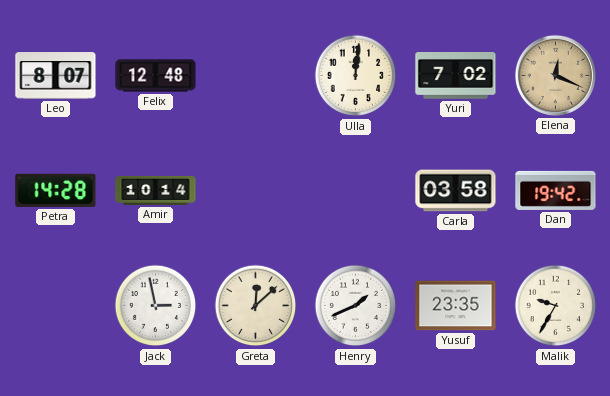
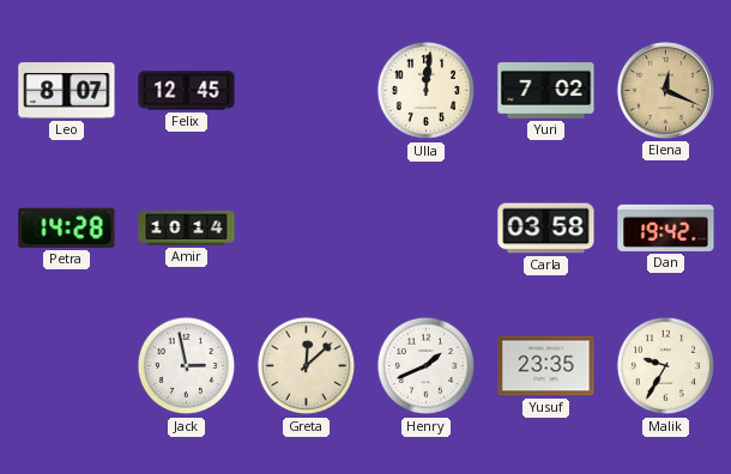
Felix: 12:48 -> 12:45
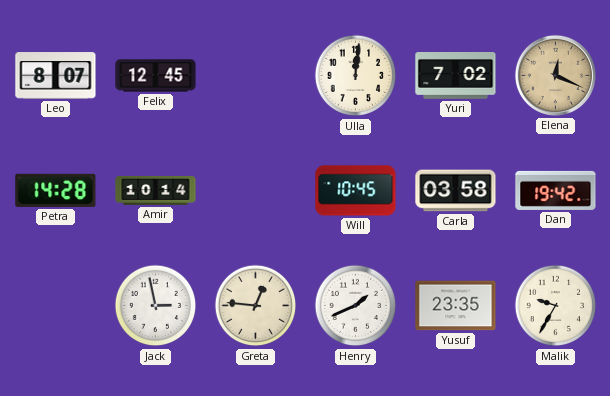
Will: none -> 10:45
Greta: 12:08 -> 12:46
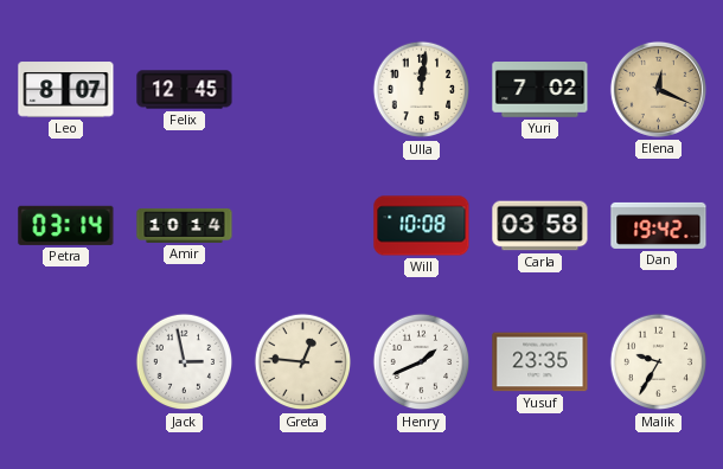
Petra: 14:28 -> 03:14
Will: 10:45 -> 10:08
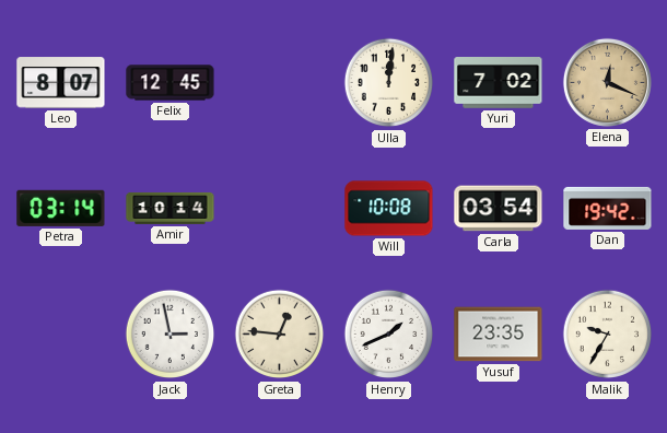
Carla: 03:58 -> 03:54
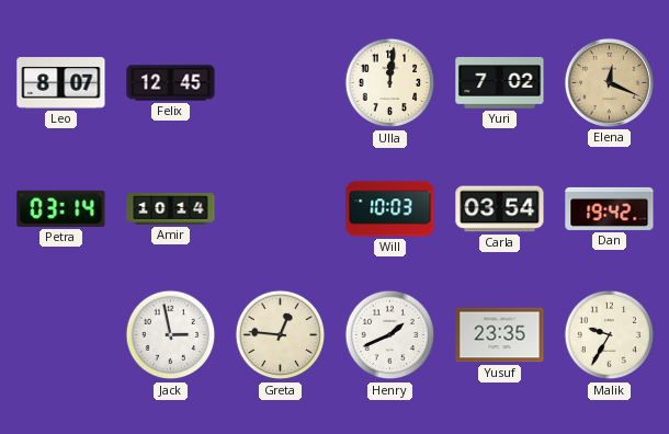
Will: 10:08 -> 10:03
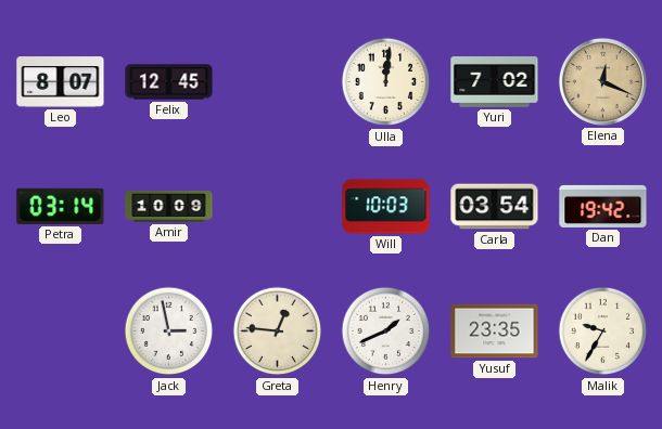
Amir: 10:14 -> 10:09
